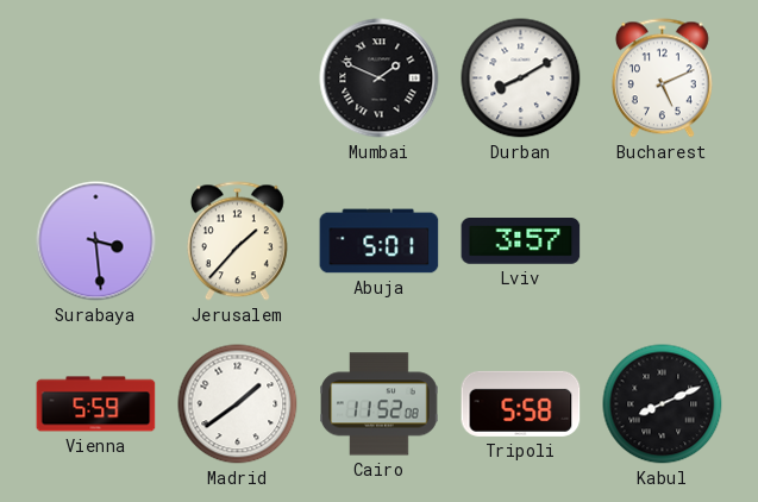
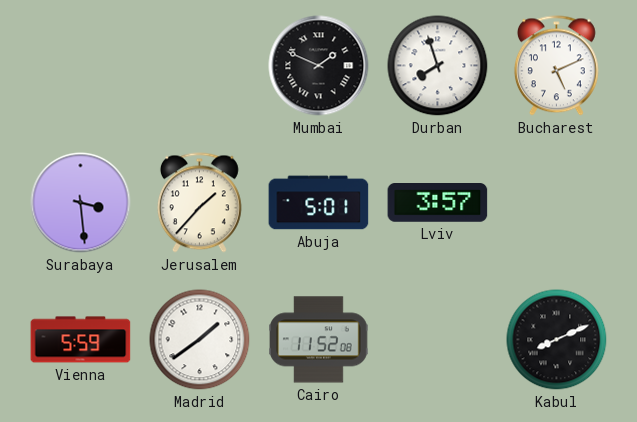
Durban: 8:10 -> 7:57
Tripoli: 5:58 -> none
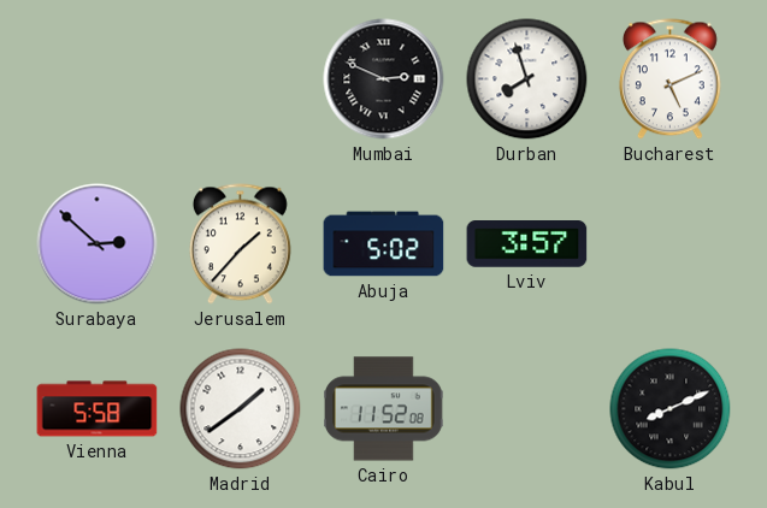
Mumbai: 1:49 -> 2:49
Surabaya: 3:29 -> 2:52
Abuja: 5:01 -> 5:02
Vienna: 5:59 -> 5:58
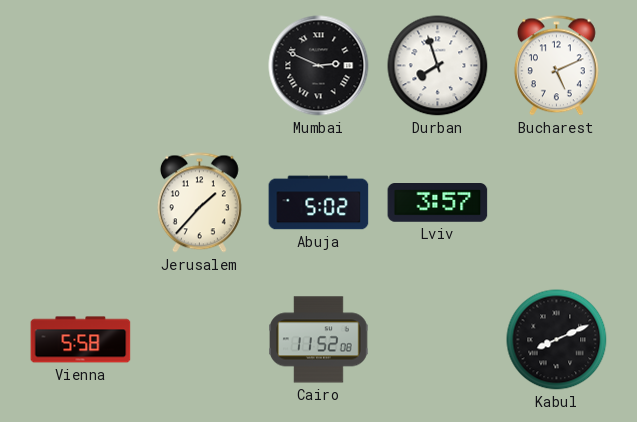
Surabaya: 2:52 -> none
Madrid: 1:39 -> none
